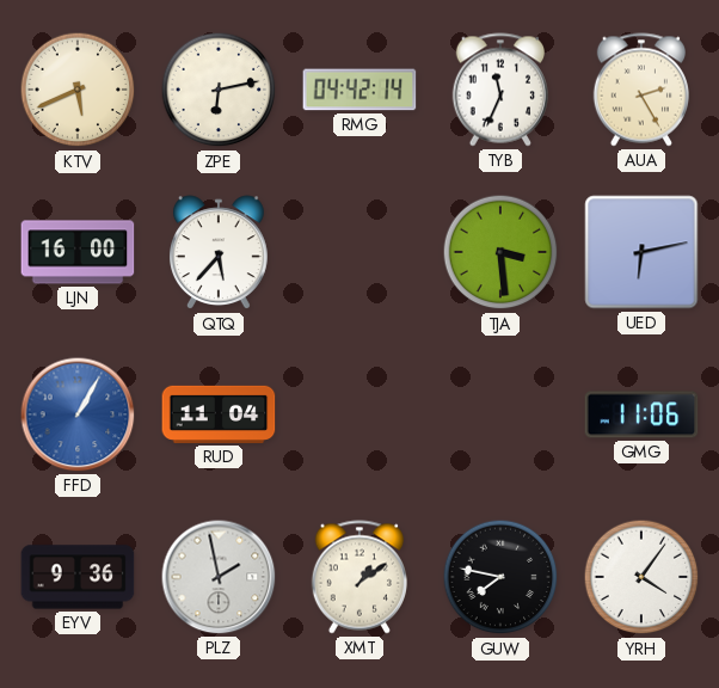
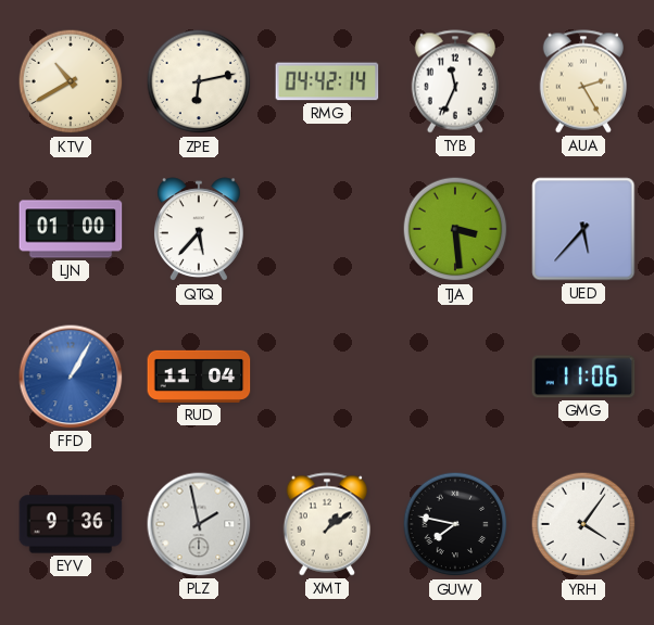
KTV: 5:41 -> 10:40
LJN: 16:00 -> 01:00
UED: 6:13 -> 5:37
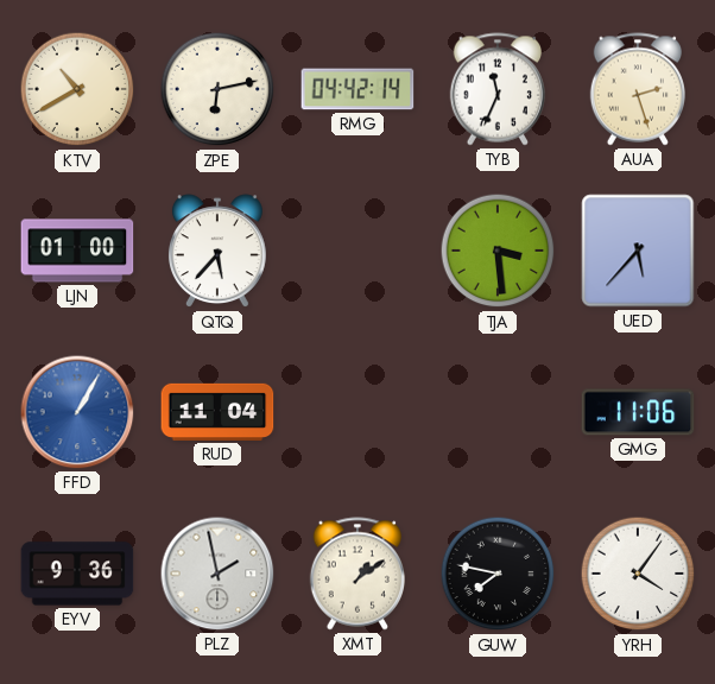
AUA: 2:25 -> 2:27
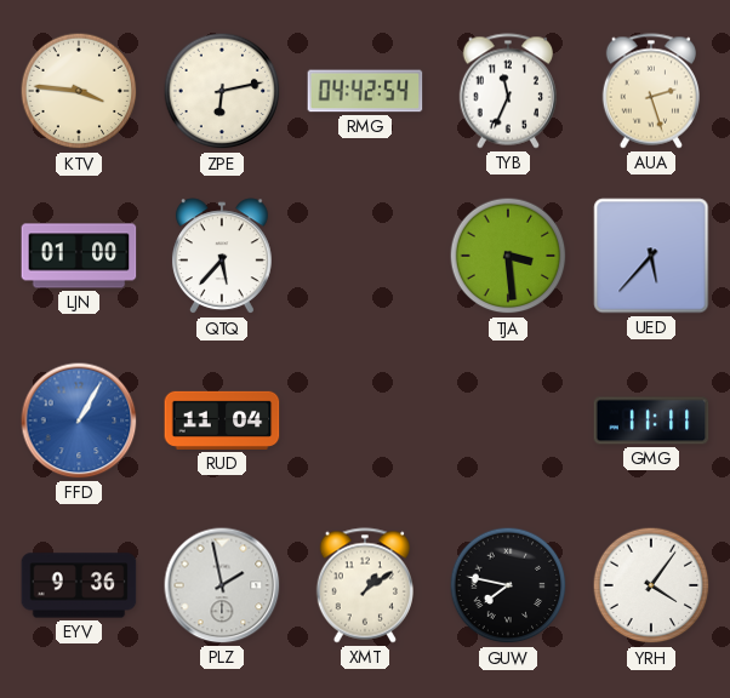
KTV: 10:40 -> 3:46
RMG: 04:42:14 -> 04:42:54
GMG: 11:06 -> 11:11
